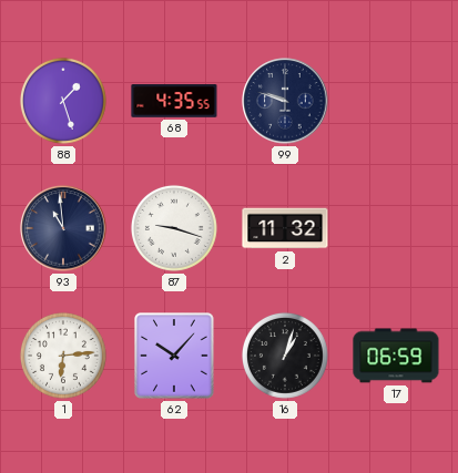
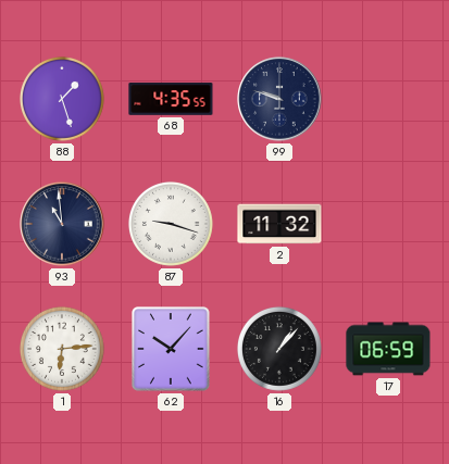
16: 1:03 -> 1:07
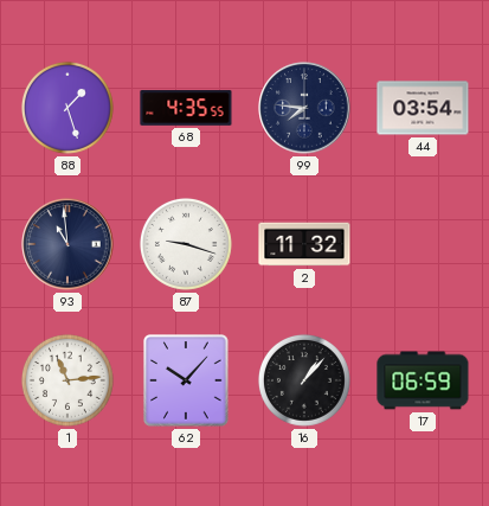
99: 9:48 -> 7:46
44: none -> 03:54
1: 6:14 -> 11:14
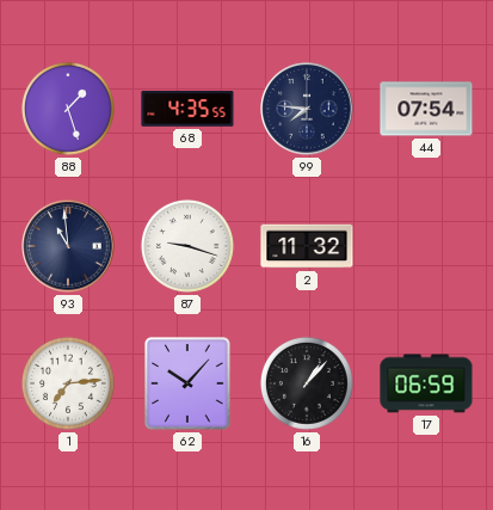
44: 03:54 -> 07:54
1: 11:14 -> 7:14
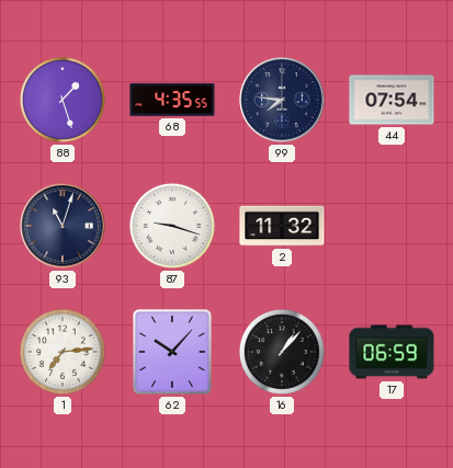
93: 10:59 -> 11:03
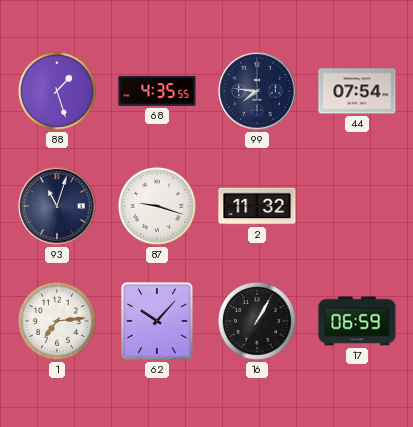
16: 1:07 -> 1:05
